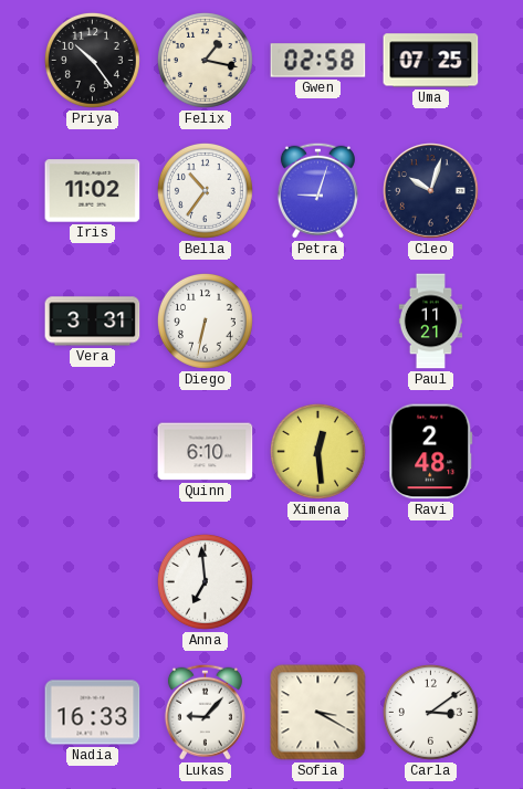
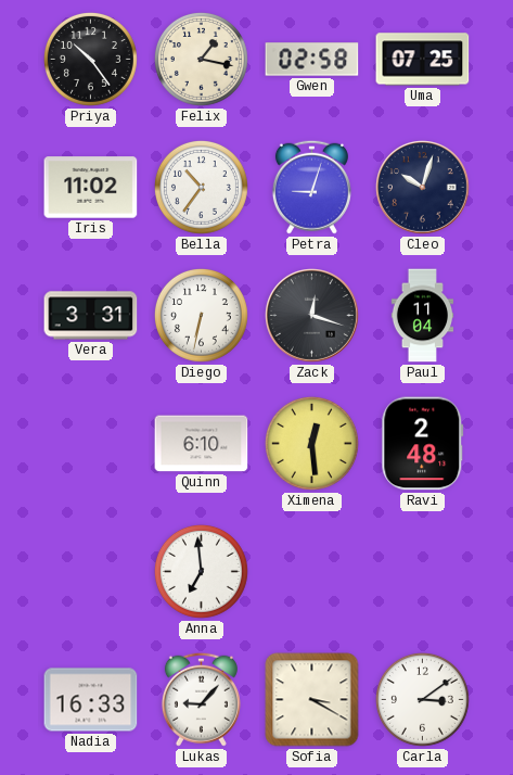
Zack: none -> 12:18
Paul: 11:21 -> 11:04
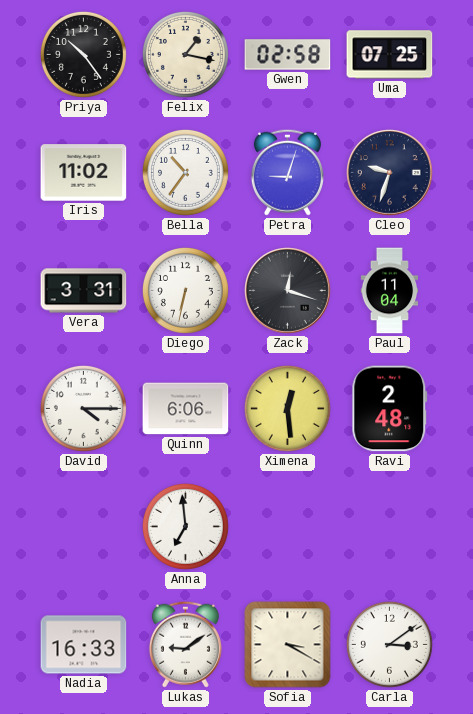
Cleo: 10:03 -> 9:33
David: none -> 4:15
Quinn: 6:10 -> 6:06
Lukas: 9:07 -> 9:09
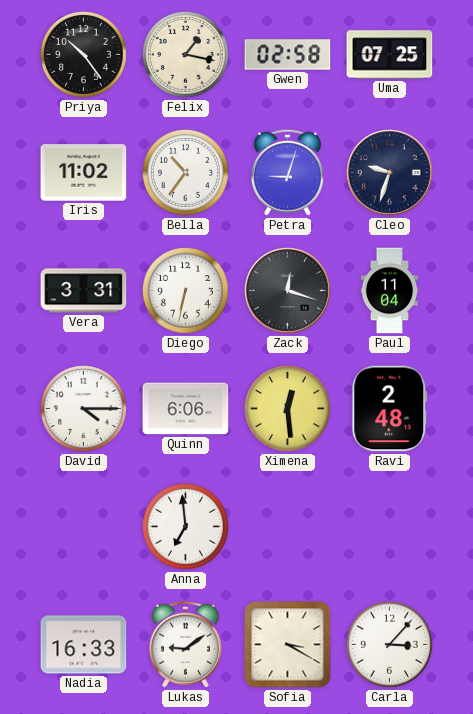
Carla: 3:09 -> 3:07
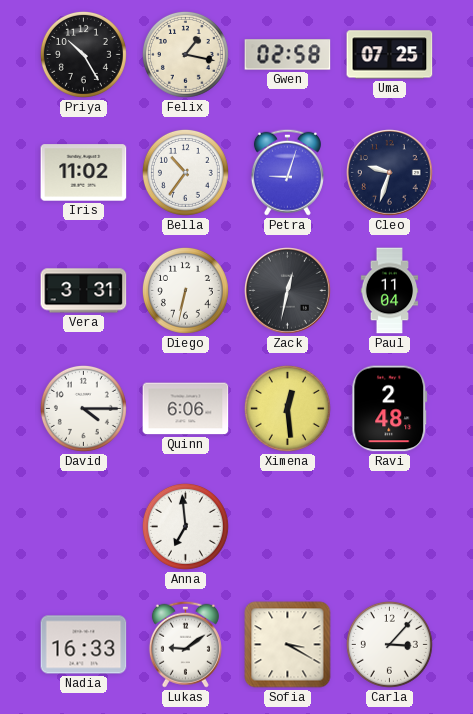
Priya: 10:24 -> 10:25
Zack: 12:18 -> 12:32
